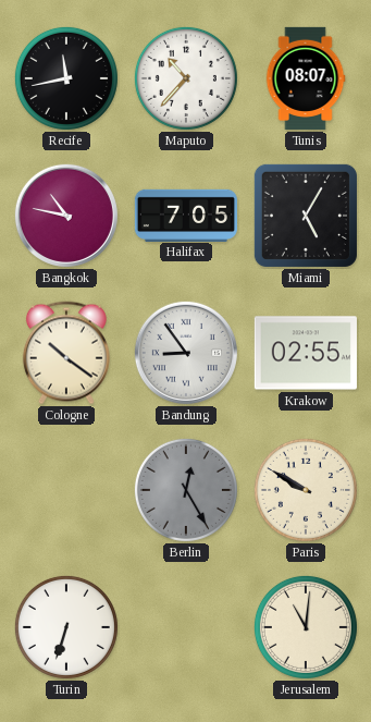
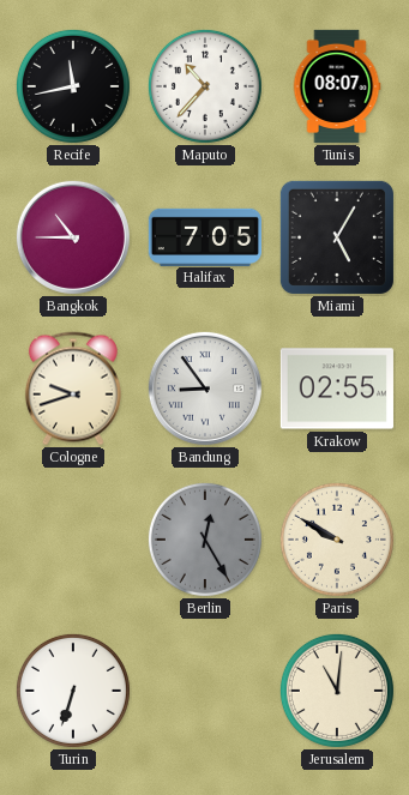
Bangkok: 10:47 -> 10:45
Cologne: 10:21 -> 9:42
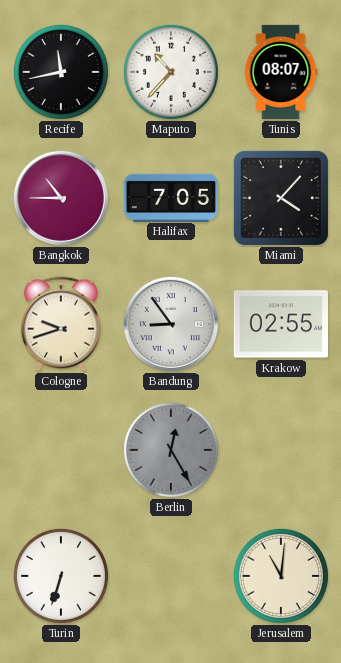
Miami: 5:05 -> 4:07
Paris: 9:50 -> none
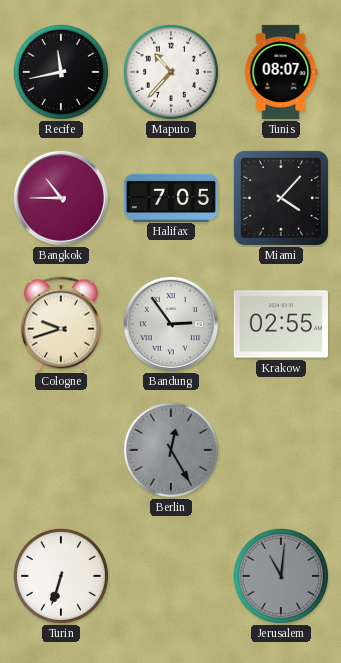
Bandung: 8:54 -> 2:54
Jerusalem dial: cream -> grey
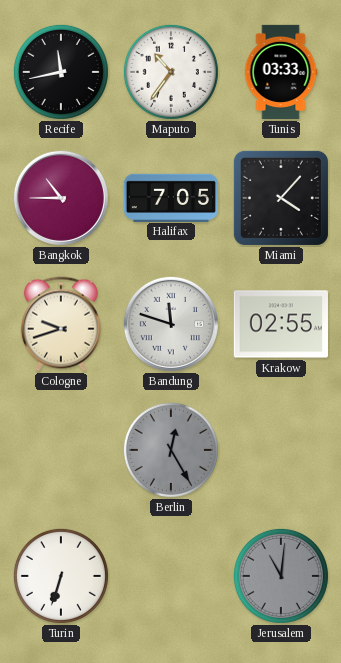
Maputo: 10:37 -> 10:36
Tunis: 08:07 -> 03:33
Bandung: 2:54 -> 11:48
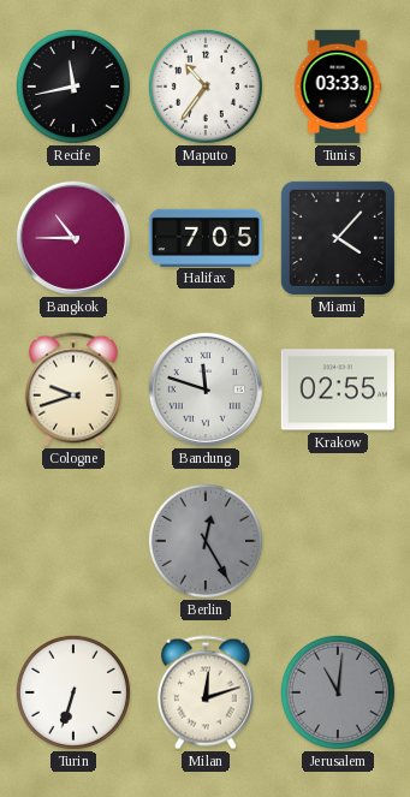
Milan: none -> 12:12
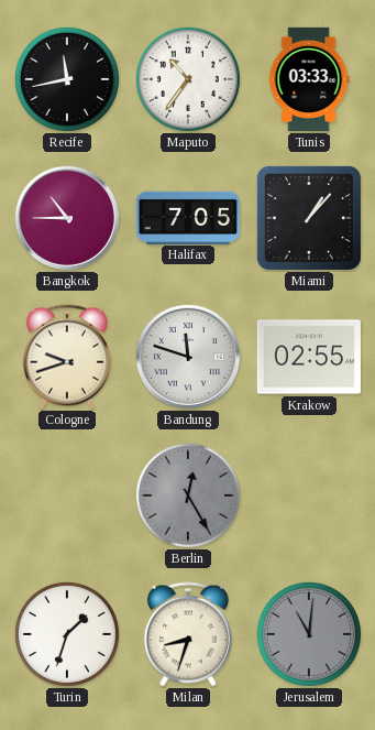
Miami: 4:07 -> 1:07
Turin: 6:33 -> 1:33
Milan: 12:12 -> 8:33
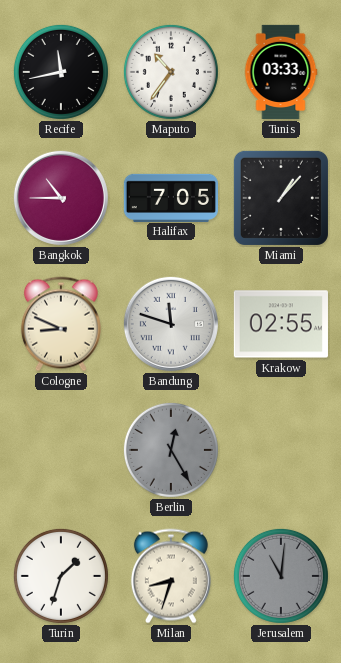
Cologne: 9:42 -> 8:49
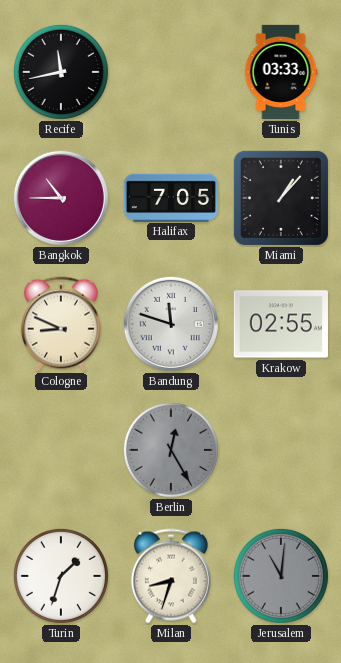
Maputo: 10:36 -> none
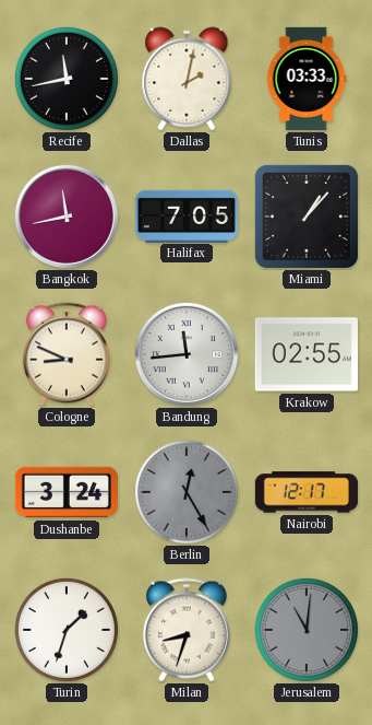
Dallas: none -> 2:02
Bangkok: 10:45 -> 11:43
Bandung: 11:48 -> 11:44
Dushanbe: none -> 3:24
Nairobi: none -> 12:17
